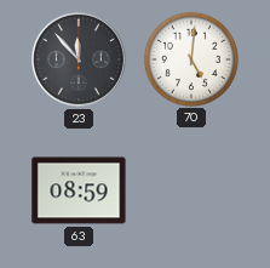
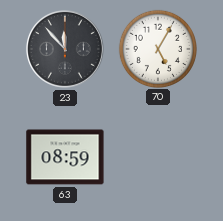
70: 5:01 -> 5:05
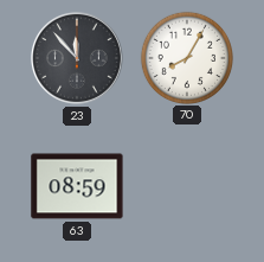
70: 5:05 -> 8:05
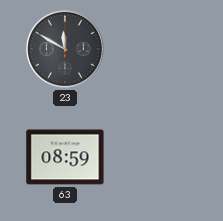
23: 11:53 -> 11:50
70: 8:05 -> none
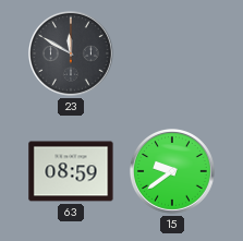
15: none -> 9:39
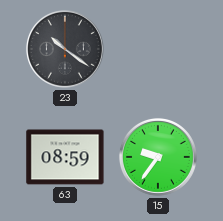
23: 11:50 -> 10:21
15: 9:39 -> 9:36
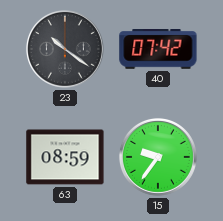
40: none -> 07:42
